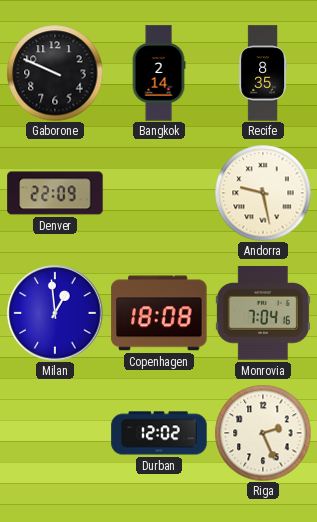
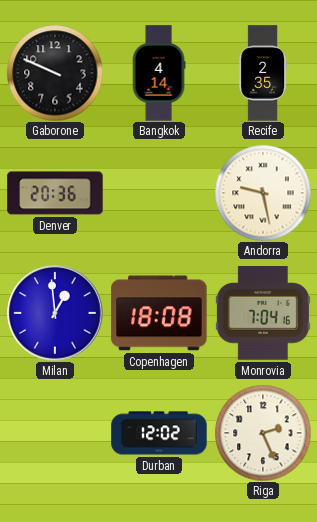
Bangkok: 2:14 -> 4:14
Recife: 8:35 -> 2:35
Denver: 22:09 -> 20:36
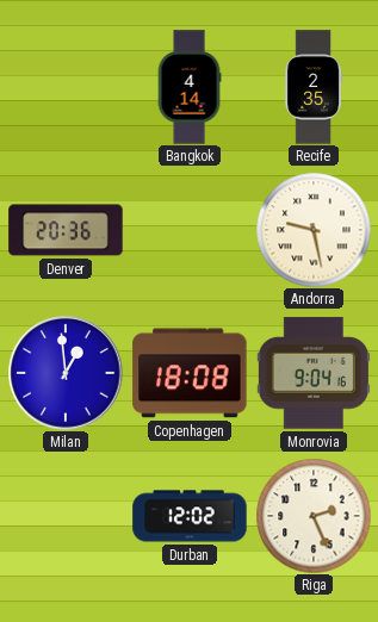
Gaborone: 9:49 -> none
Monrovia: 7:04 -> 9:04
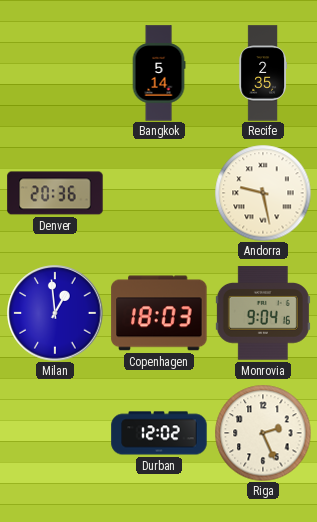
Bangkok: 4:14 -> 5:14
Copenhagen: 18:08 -> 18:03
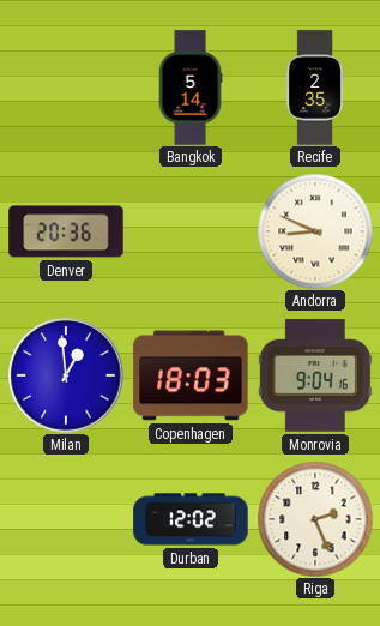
Andorra: 9:28 -> 8:49
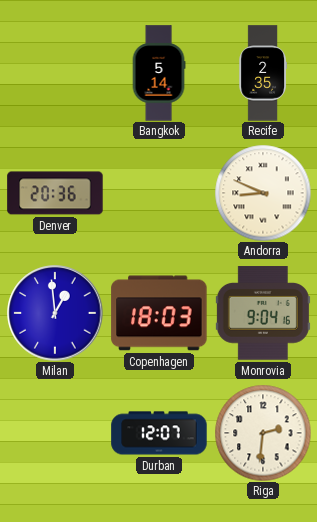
Durban: 12:02 -> 12:07
Riga: 2:26 -> 2:31
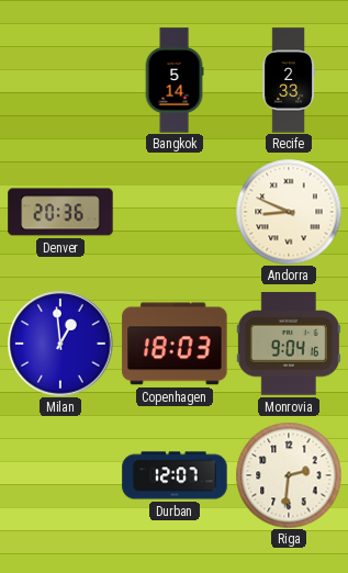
Recife: 2:35 -> 2:33
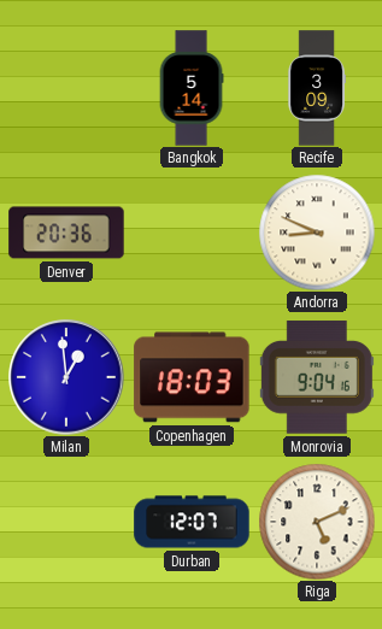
Recife: 2:33 -> 3:09
Riga: 2:31 -> 5:11
